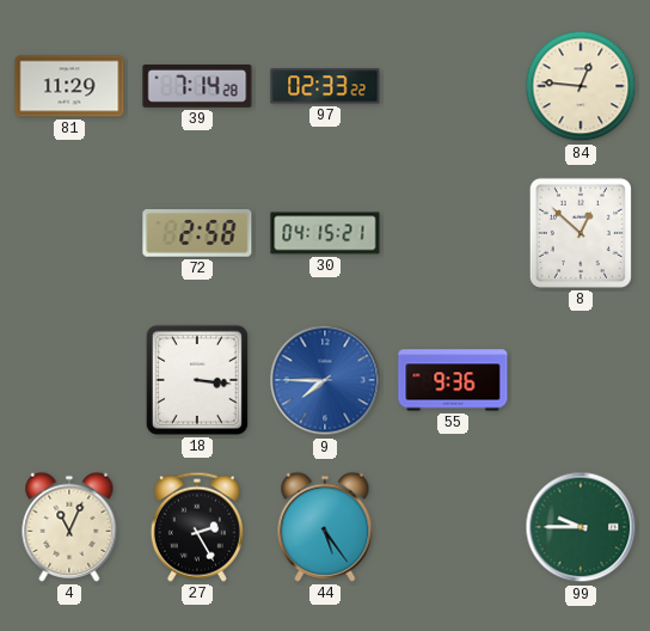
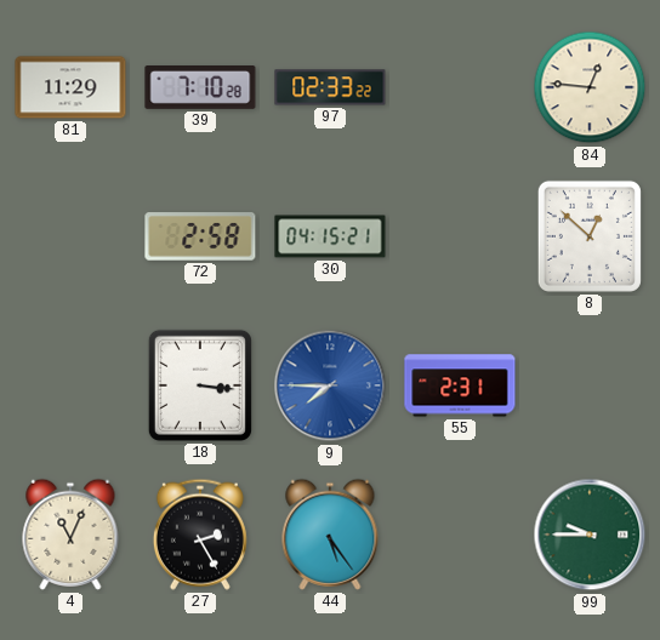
39: 7:14 -> 7:10
55: 9:36 -> 2:31
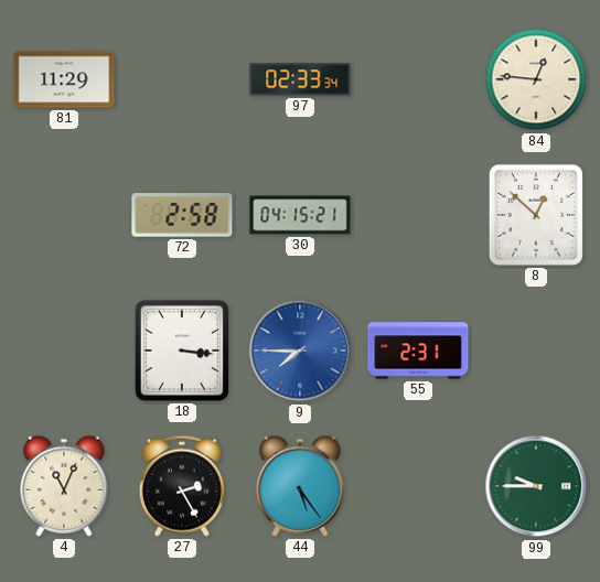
39: 7:10 -> none
97: 02:33:22 -> 02:33:34
